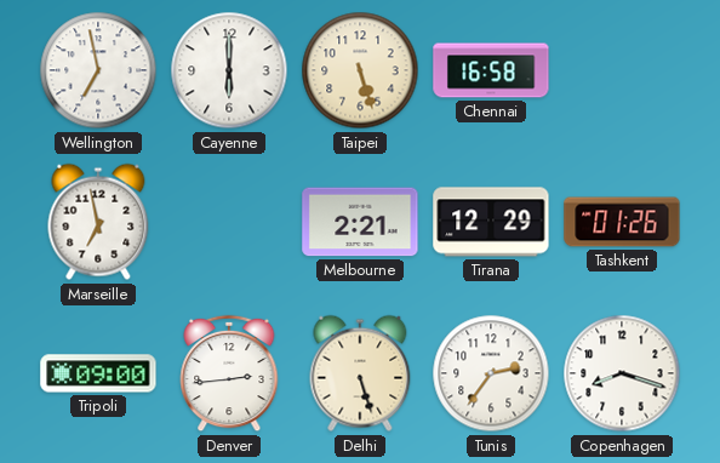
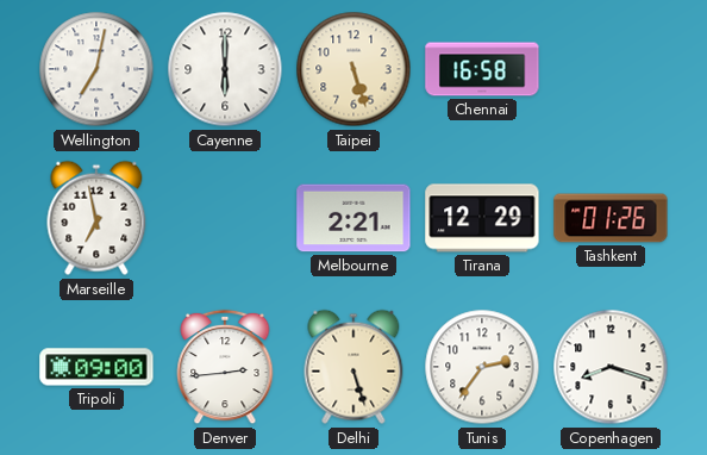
Wellington: 6:58 -> 7:02
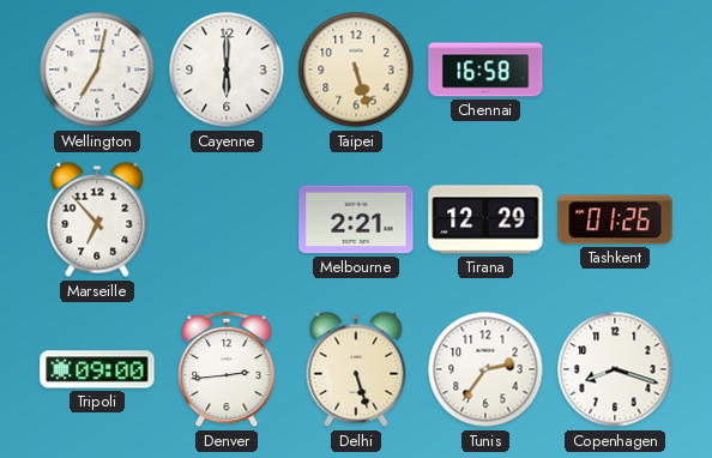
Marseille: 6:58 -> 6:53
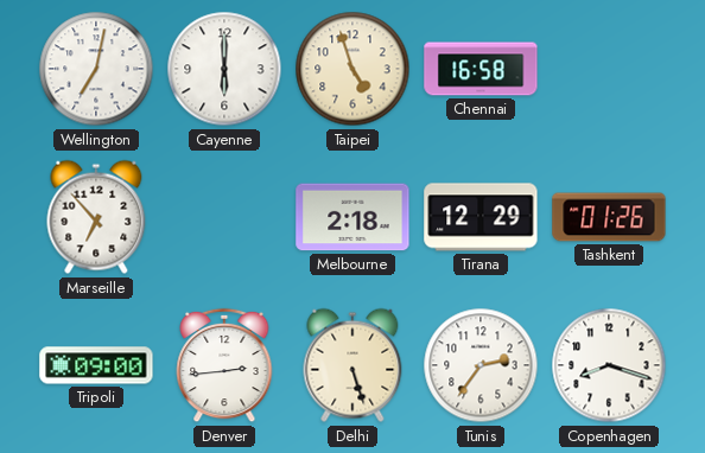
Taipei: 5:27 -> 4:57
Melbourne: 2:21 -> 2:18
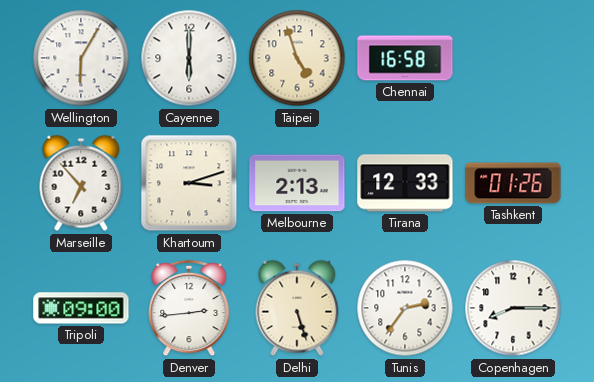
Wellington: 7:02 -> 6:05
Khartoum: none -> 3:12
Melbourne: 2:18 -> 2:13
Tirana: 12:29 -> 12:33
Copenhagen: 8:18 -> 8:15
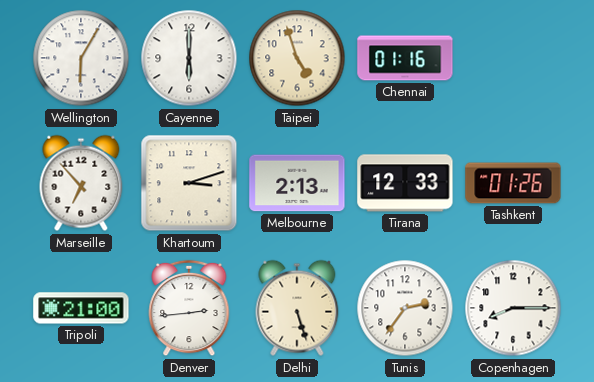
Chennai: 16:58 -> 01:16
Tripoli: 09:00 -> 21:00
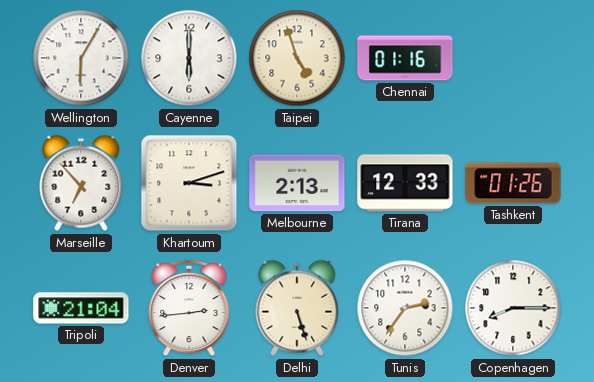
Tripoli: 21:00 -> 21:04
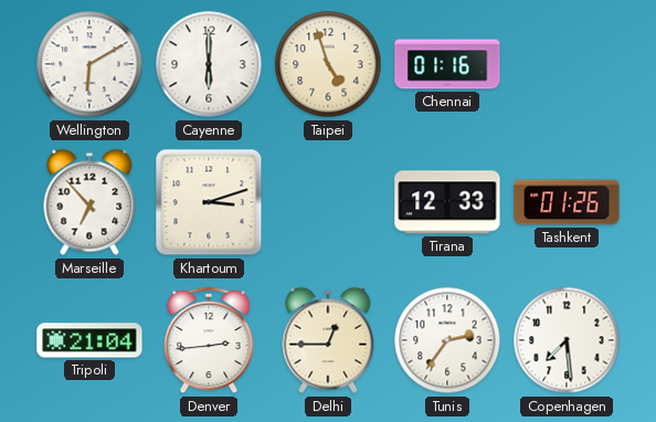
Wellington: 6:05 -> 6:10
Melbourne: 2:13 -> none
Delhi: 5:27 -> 12:45
Copenhagen: 8:15 -> 7:29
